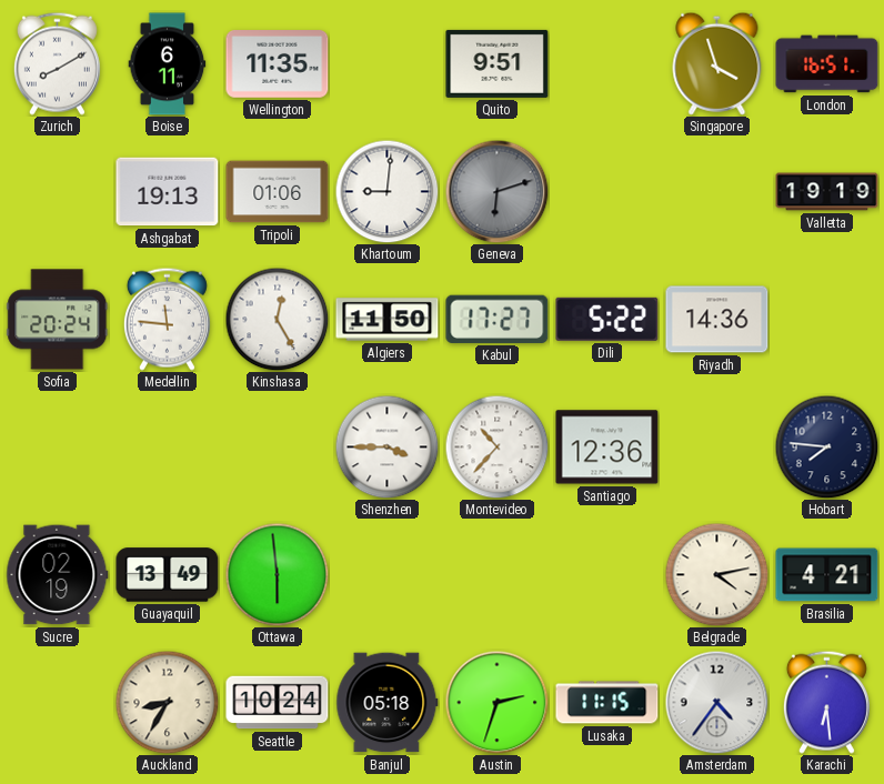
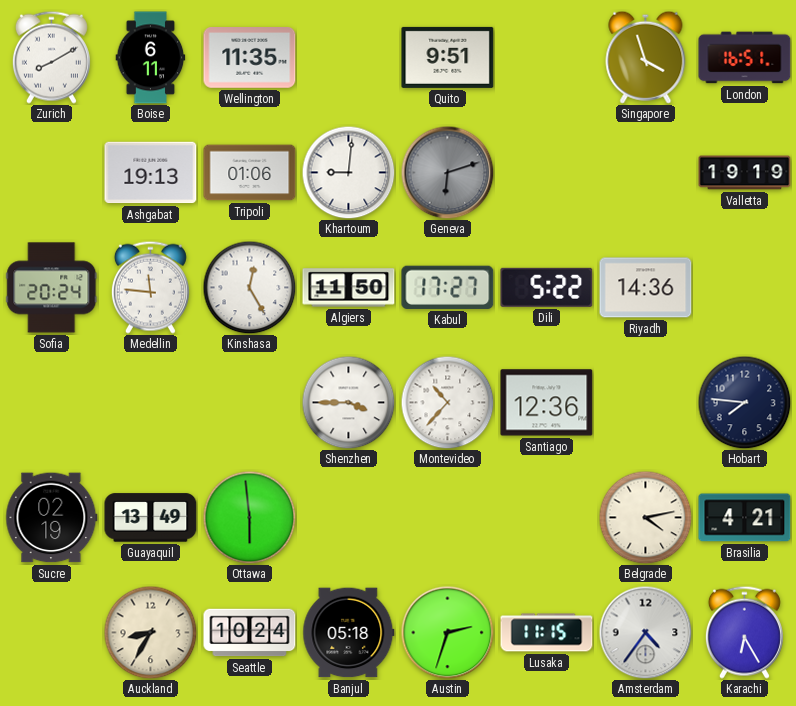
Karachi: 6:29 -> 6:25
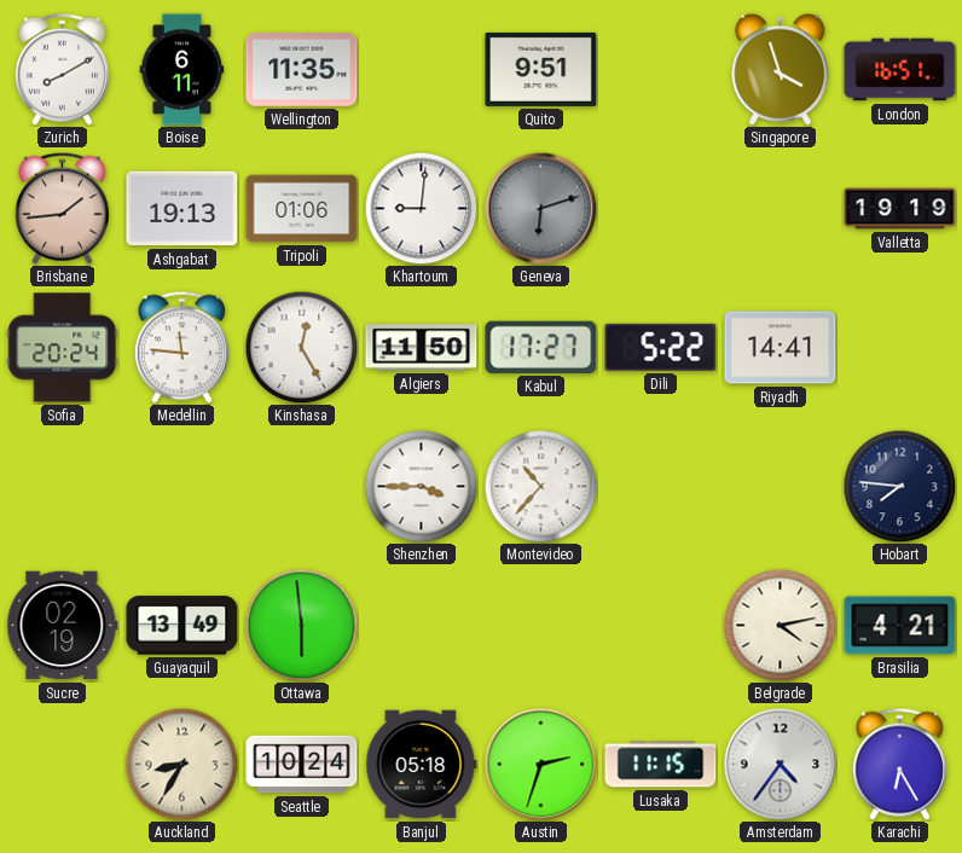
Brisbane: none -> 1:44
Riyadh: 14:36 -> 14:41
Santiago: 12:36 -> none
